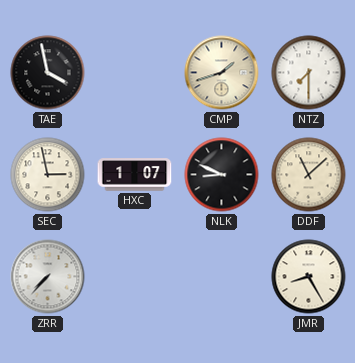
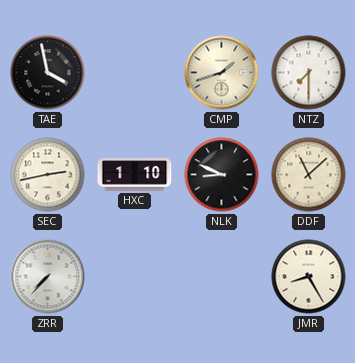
SEC: 2:58 -> 2:43
HXC: 1:07 -> 1:10
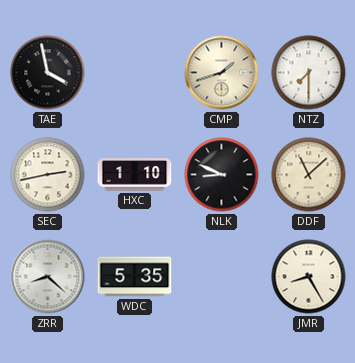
ZRR: 7:37 -> 8:22
WDC: none -> 5:35
